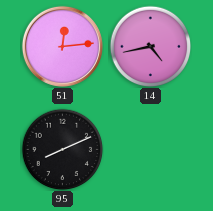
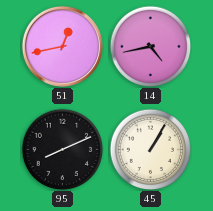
51: 12:14 -> 12:43
45: none -> 1:05
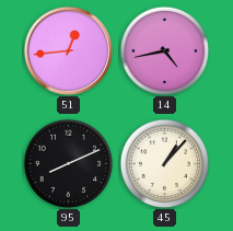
51: 12:43 -> 12:44
45: 1:05 -> 1:07
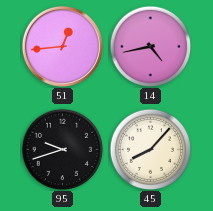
95: 8:11 -> 9:42
45: 1:07 -> 8:07
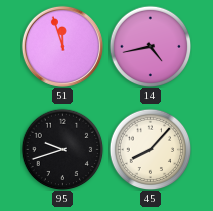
51: 12:44 -> 11:57
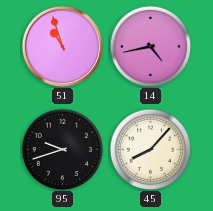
51: 11:57 -> 10:57
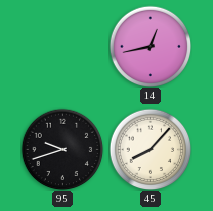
51: 10:57 -> none
14: 4:43 -> 12:43
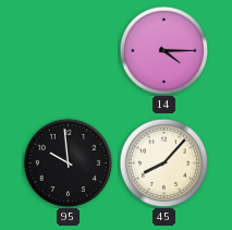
14: 12:43 -> 4:15
95: 9:42 -> 9:59
